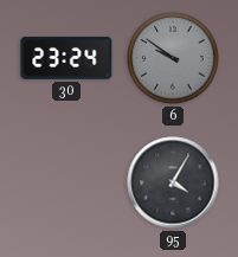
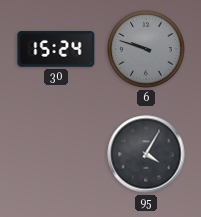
30: 23:24 -> 15:24
6: 9:51 -> 9:48
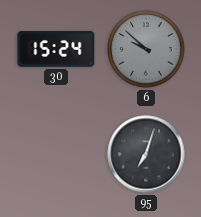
6: 9:48 -> 9:52
95: 4:05 -> 7:03
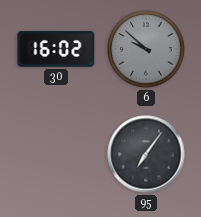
30: 15:24 -> 16:02
95: 7:03 -> 7:06
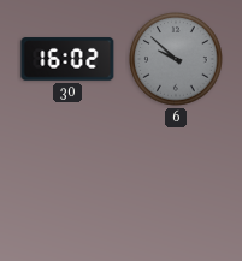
95: 7:06 -> none
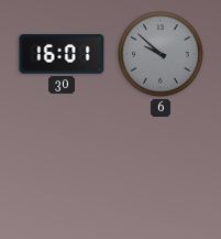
30: 16:02 -> 16:01
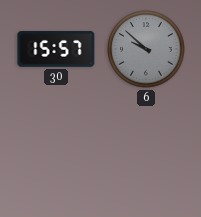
30: 16:01 -> 15:57
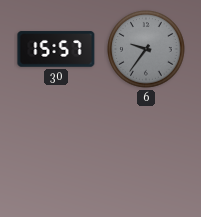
6: 9:52 -> 9:36
